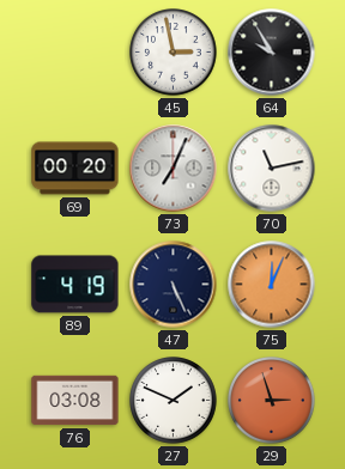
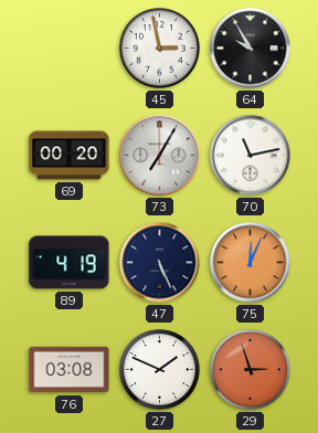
73: 7:04 -> 7:05
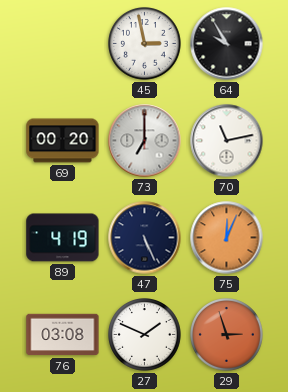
73: 7:05 -> 7:00
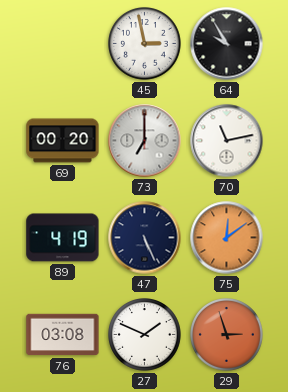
75: 12:04 -> 12:09
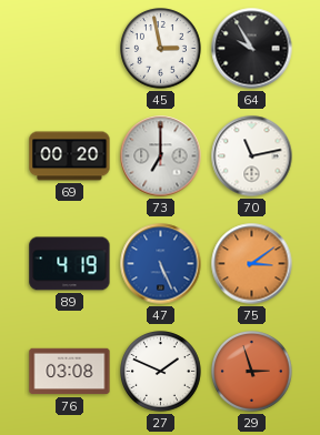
47 dial: navy -> blue
75: 12:09 -> 3:09
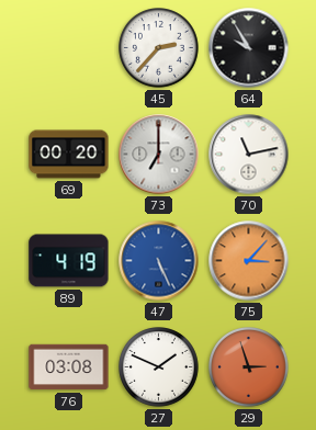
45: 2:58 -> 2:37
75: 3:09 -> 3:07
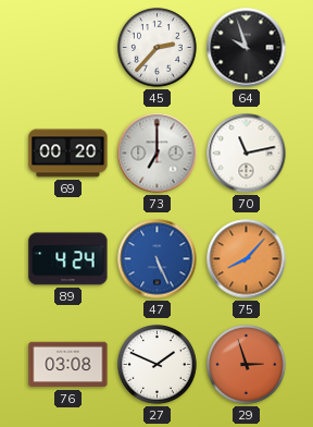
64: 9:55 -> 9:57
89: 4:19 -> 4:24
75: 3:07 -> 8:07
